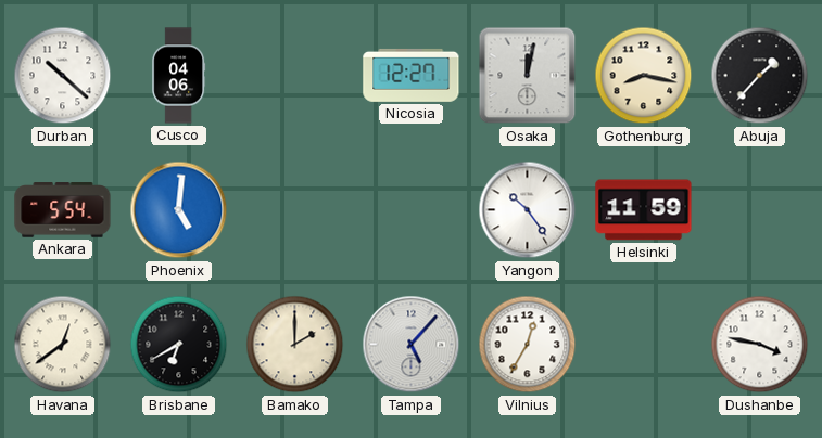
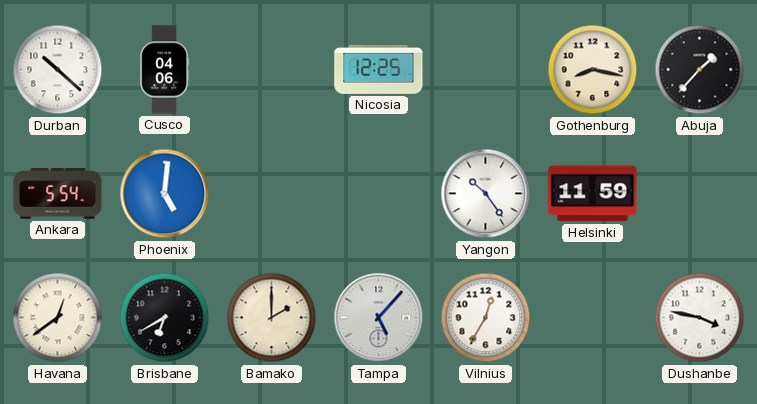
Nicosia: 12:27 -> 12:25
Osaka: 12:02 -> none
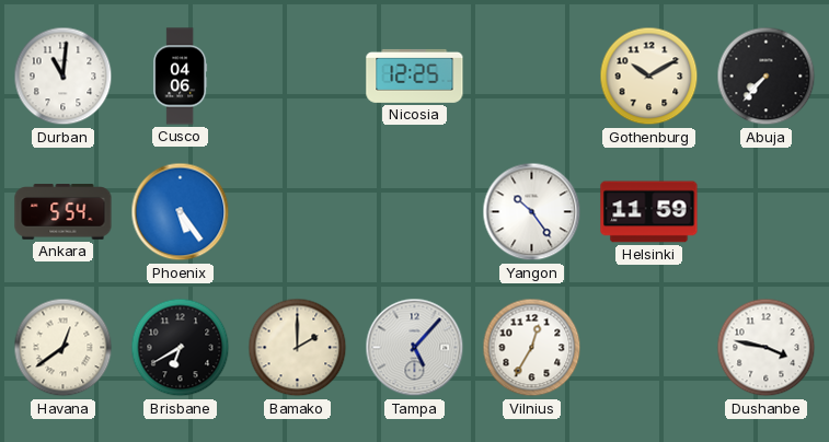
Durban: 10:22 -> 11:01
Gothenburg: 8:17 -> 10:10
Abuja: 1:37 -> 7:37
Phoenix: 5:01 -> 5:24
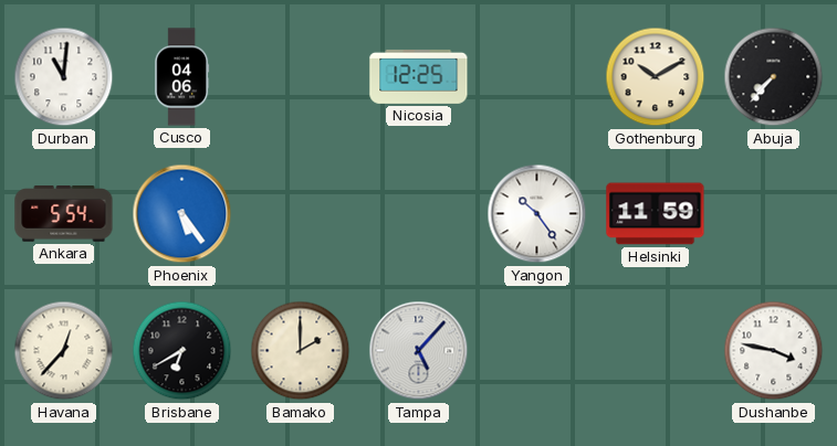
Havana: 12:39 -> 12:37
Vilnius: 12:35 -> none
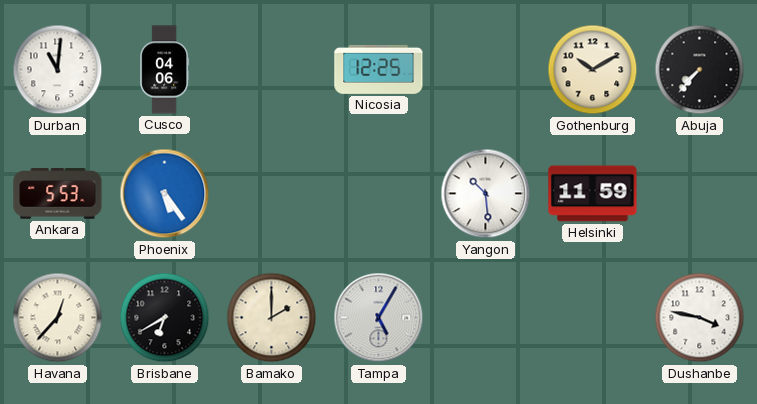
Ankara: 5:54 -> 5:53
Yangon: 10:24 -> 10:29
Tampa: 5:07 -> 5:05
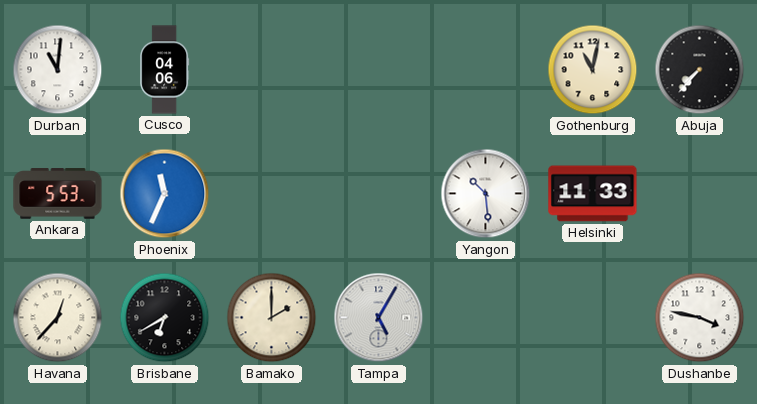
Nicosia: 12:25 -> none
Gothenburg: 10:10 -> 11:02
Phoenix: 5:24 -> 11:34
Helsinki: 11:59 -> 11:33
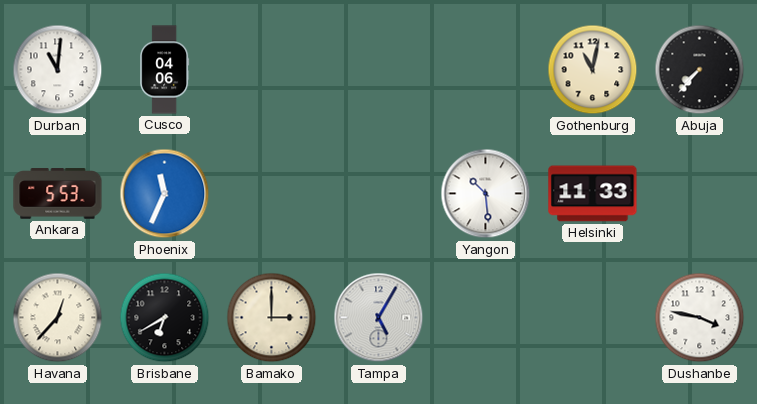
Bamako: 2:00 -> 3:00
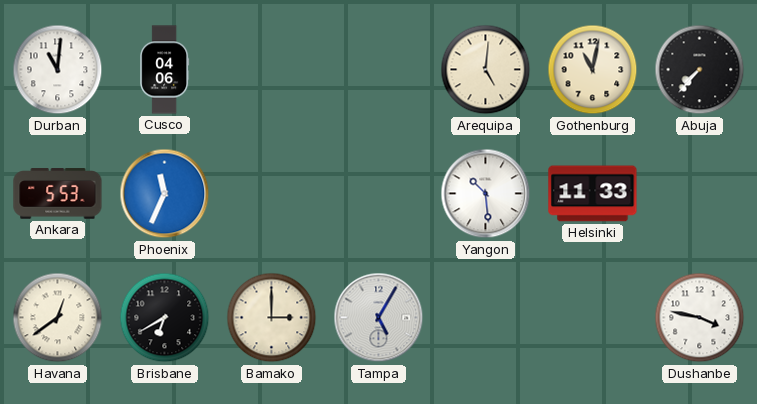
Arequipa: none -> 5:01
Havana: 12:37 -> 12:39
